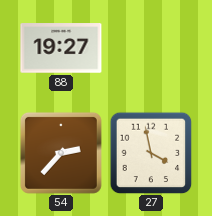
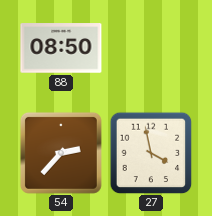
88: 19:27 -> 08:50
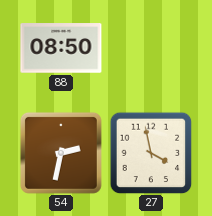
54: 2:37 -> 2:32
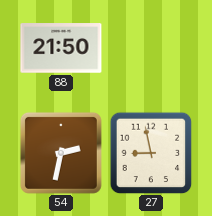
88: 08:50 -> 21:50
27: 3:58 -> 8:58
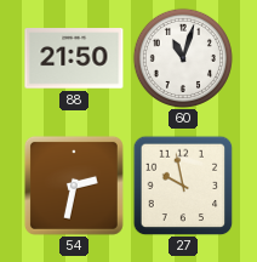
60: none -> 11:03
27: 8:58 -> 9:58
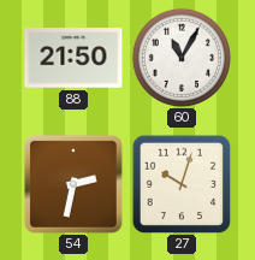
60: 11:03 -> 11:05
27: 9:58 -> 10:03
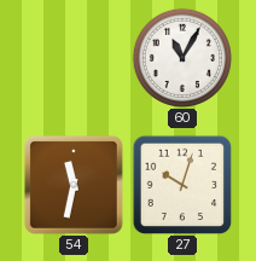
88: 21:50 -> none
54: 2:32 -> 11:32
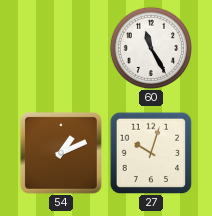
60: 11:05 -> 11:25
54: 11:32 -> 1:11
